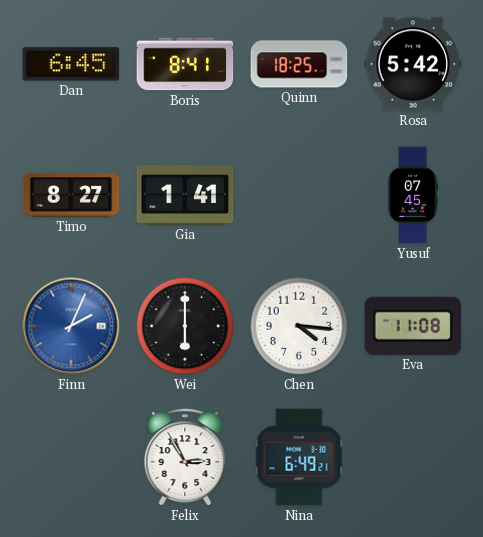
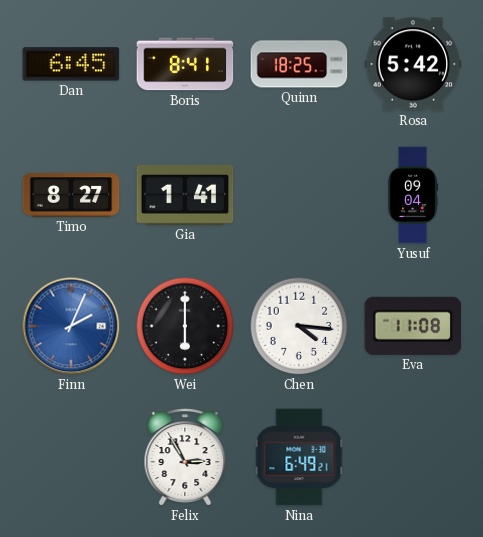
Yusuf: 07:45 -> 09:04
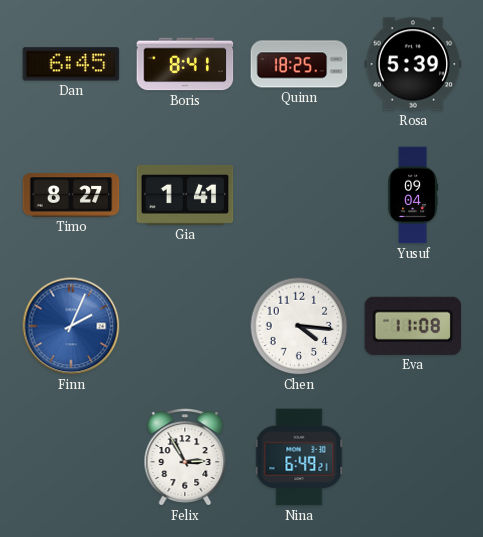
Rosa: 5:42 -> 5:39
Wei: 6:00 -> none
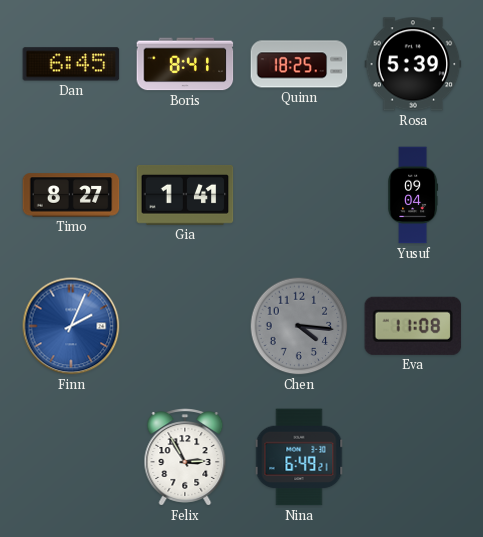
Chen dial: white -> grey
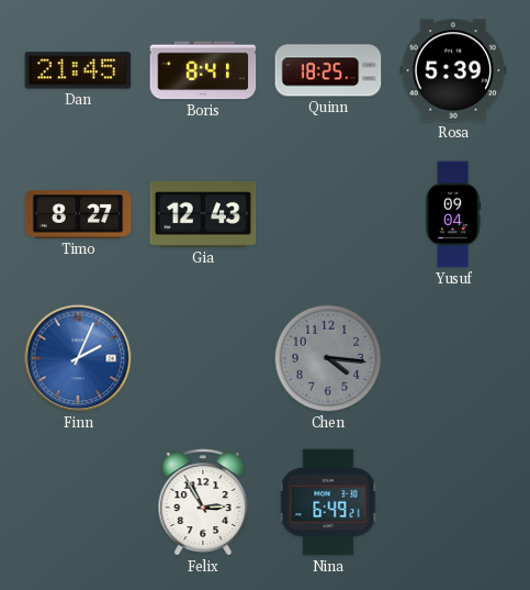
Dan: 6:45 -> 21:45
Gia: 1:41 -> 12:43
Eva: 11:08 -> none
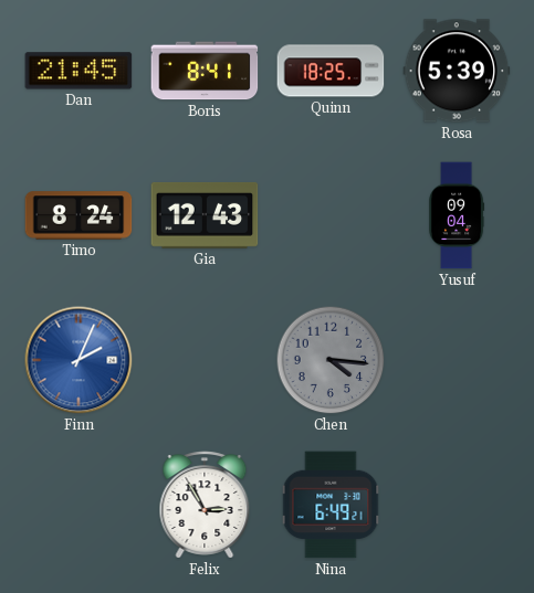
Timo: 8:27 -> 8:24
